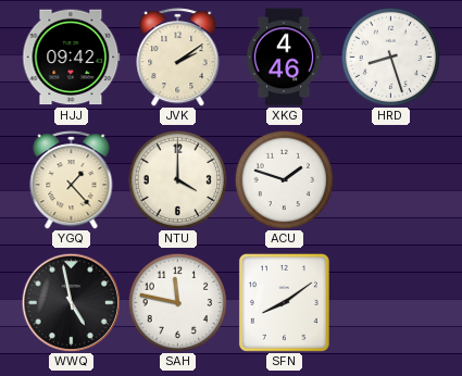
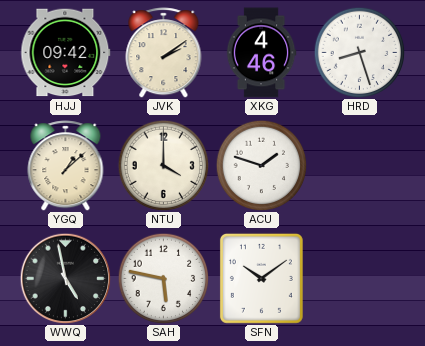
YGQ: 1:23 -> 1:08
SAH: 11:47 -> 5:47
SFN: 8:09 -> 10:09
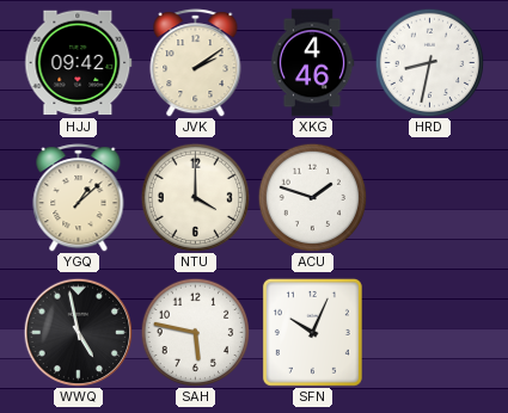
HRD: 8:27 -> 8:32
SFN: 10:09 -> 10:04
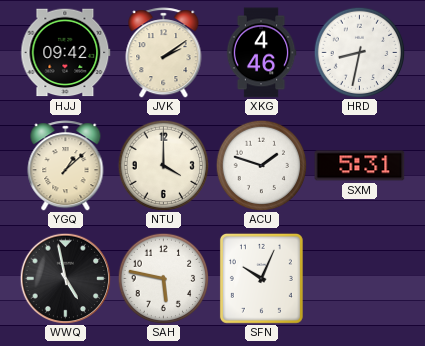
SXM: none -> 5:31
